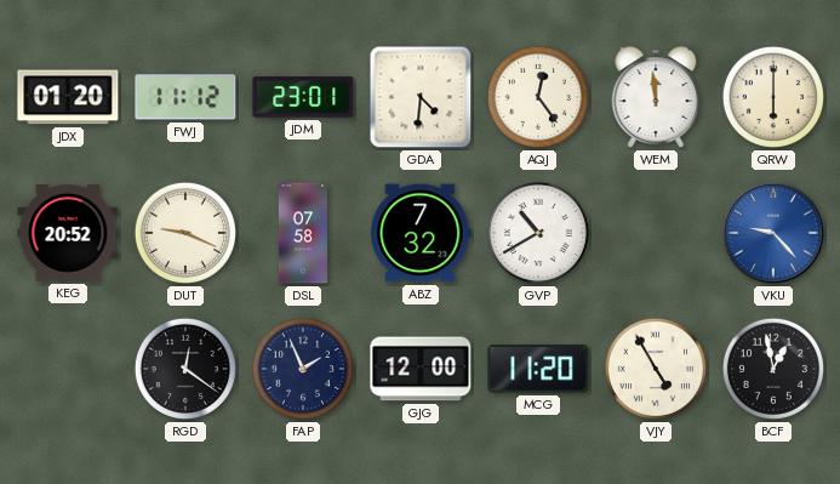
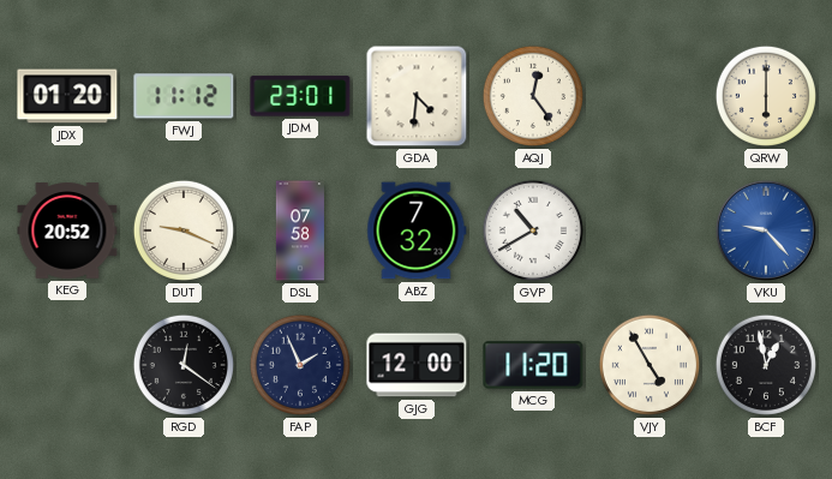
WEM: 11:59 -> none
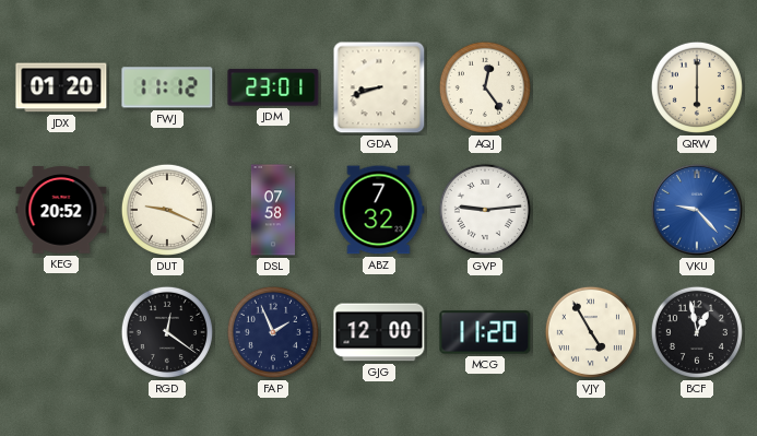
GDA: 4:31 -> 8:42
GVP: 10:40 -> 9:14
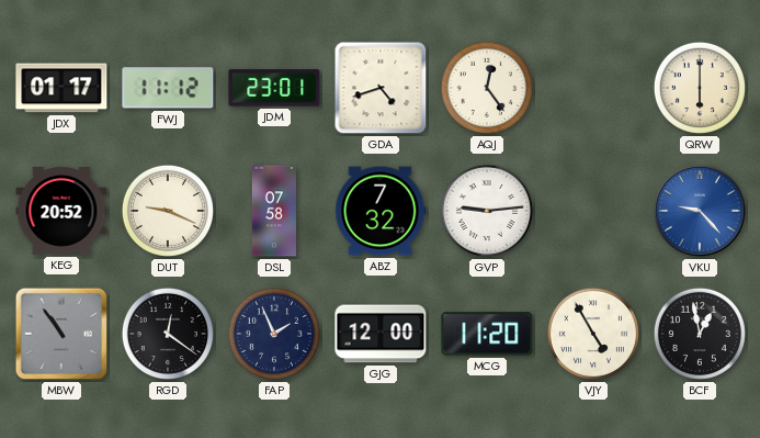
JDX: 01:20 -> 01:17
GDA: 8:42 -> 4:42
MBW: none -> 10:54
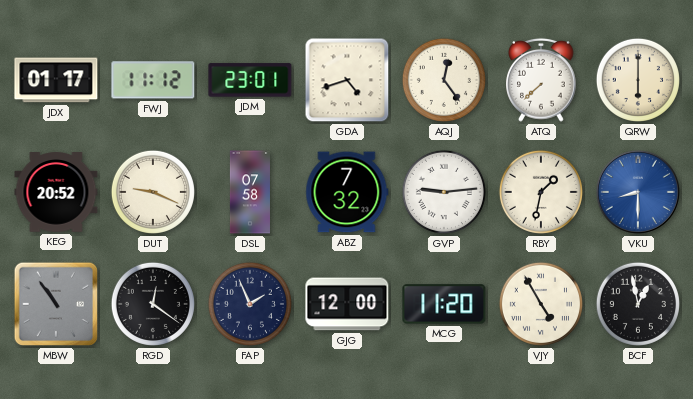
ATQ: none -> 7:38
RBY: none -> 1:32
VKU: 9:23 -> 8:30
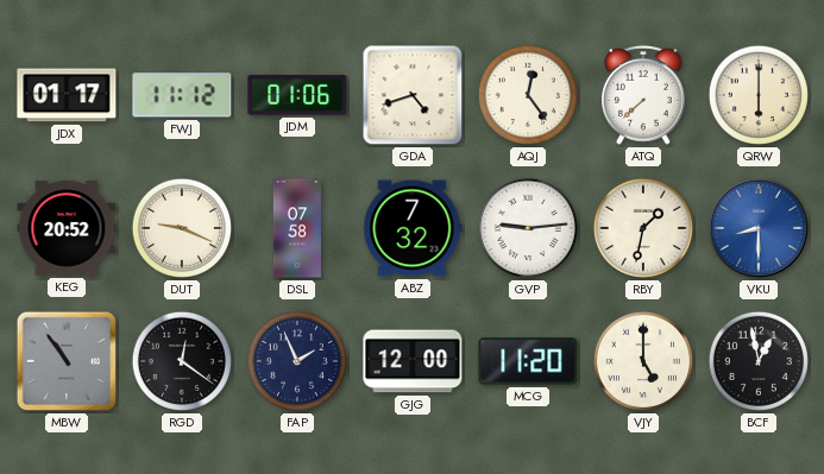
JDM: 23:01 -> 01:06
VJY: 4:55 -> 5:00
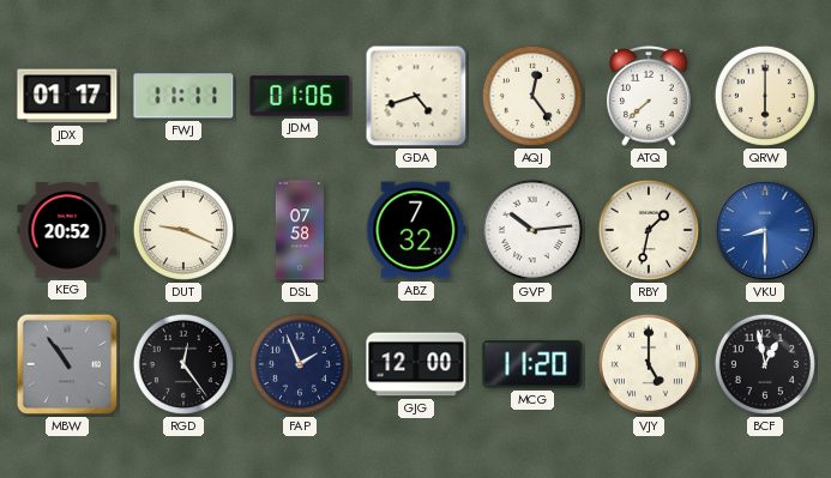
FWJ: 11:12 -> 11:11
GVP: 9:14 -> 10:14
RGD: 12:21 -> 12:24
